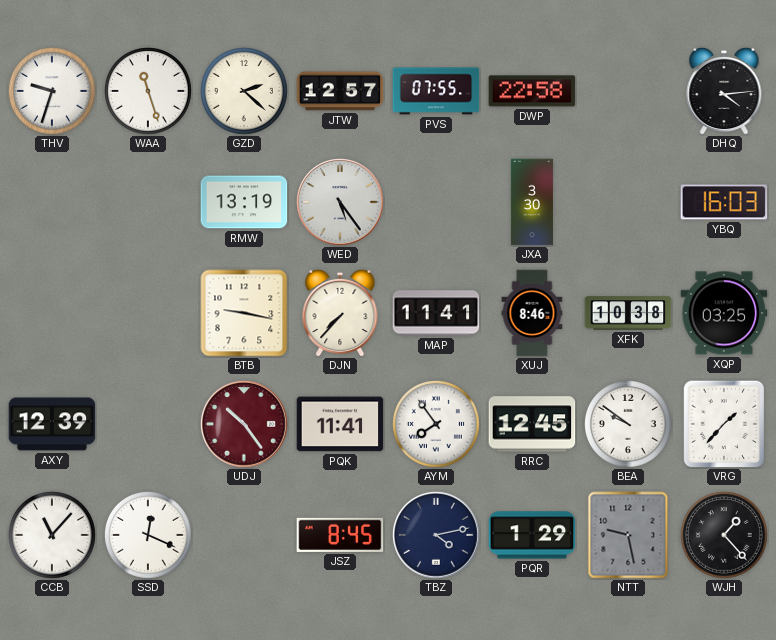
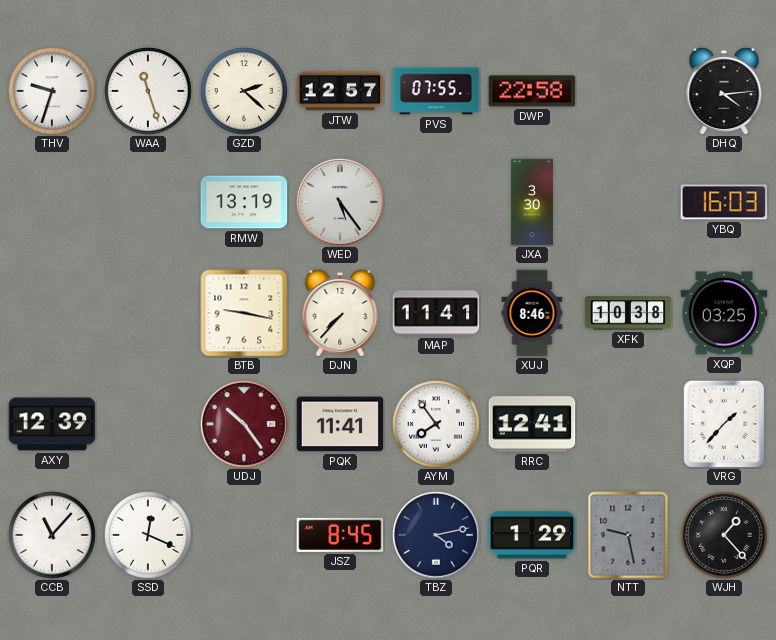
RRC: 12:45 -> 12:41
BEA: 9:51 -> none
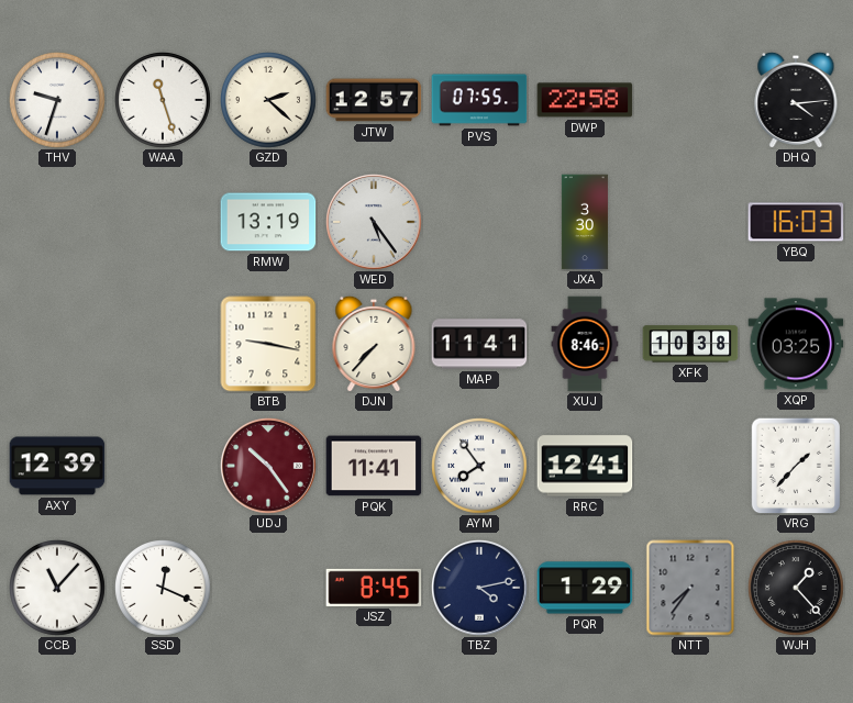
NTT: 9:28 -> 7:36
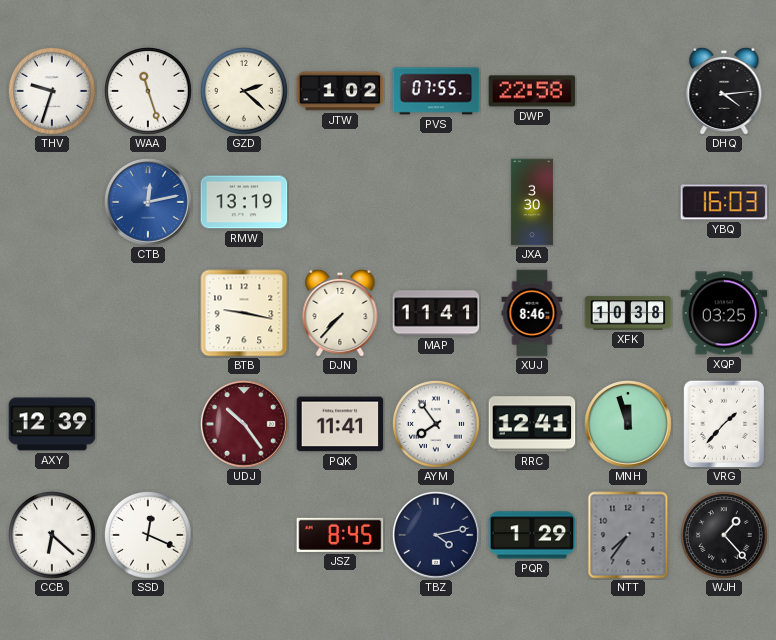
JTW: 12:57 -> 1:02
CTB: none -> 12:13
WED: 5:24 -> none
MNH: none -> 11:57
CCB: 11:07 -> 6:22
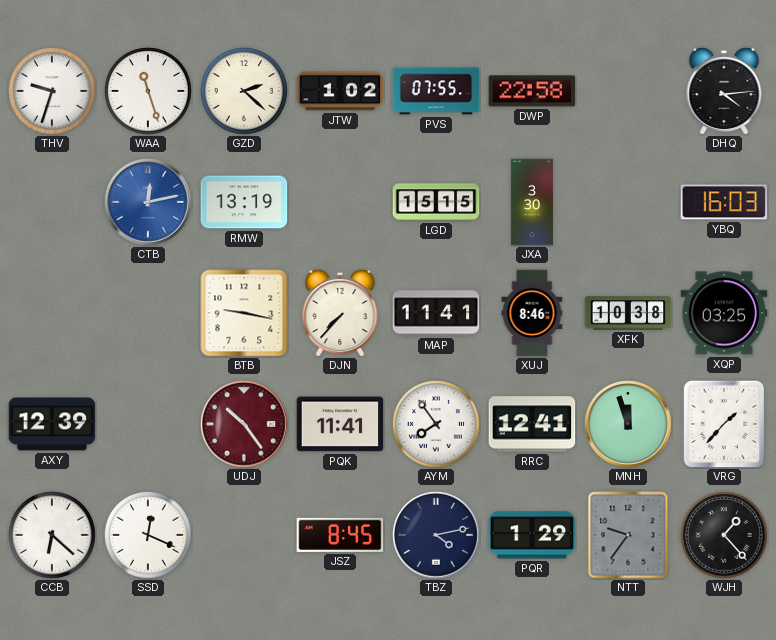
LGD: none -> 15:15
NTT: 7:36 -> 9:36
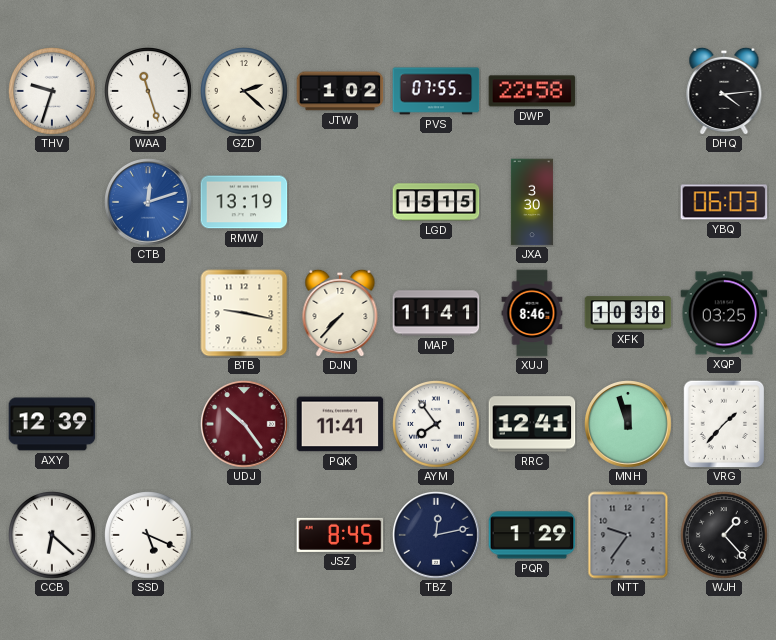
CTB: 12:13 -> 12:12
YBQ: 16:03 -> 06:03
SSD: 12:19 -> 5:19
TBZ: 4:13 -> 12:13
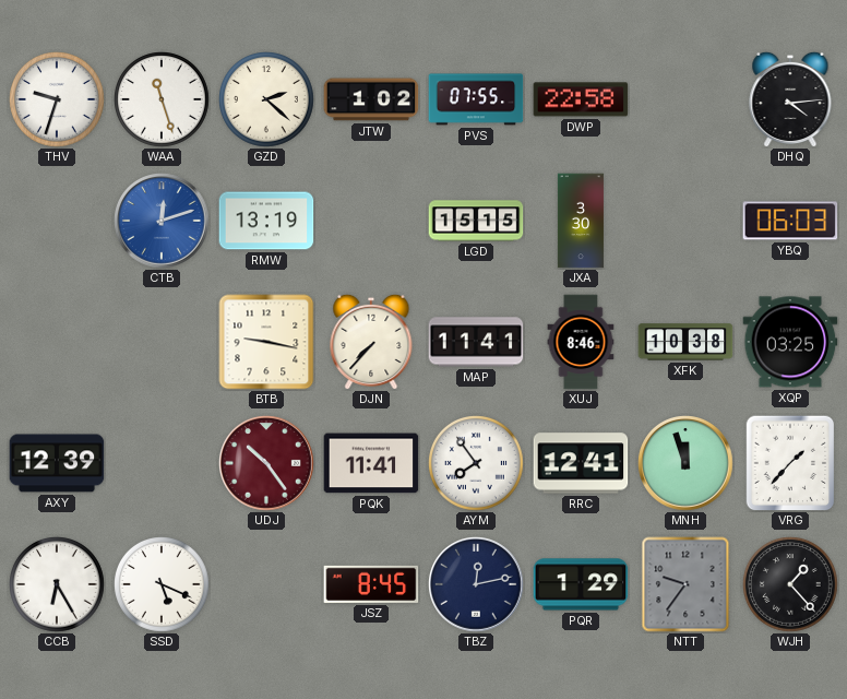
CCB: 6:22 -> 6:25
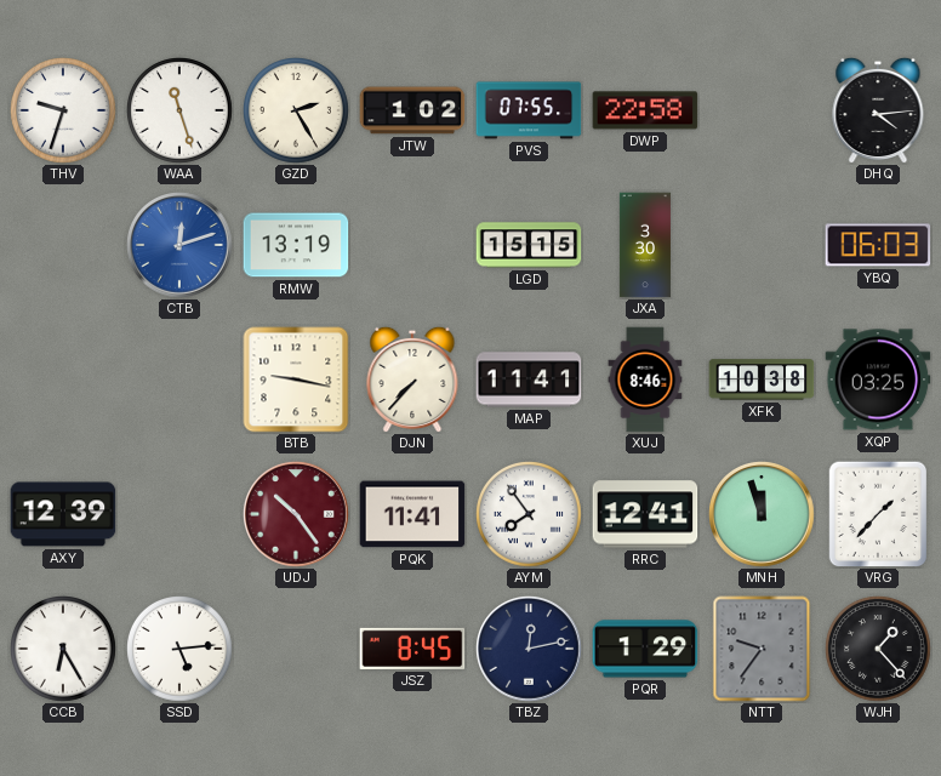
GZD: 2:22 -> 2:25
SSD: 5:19 -> 5:14
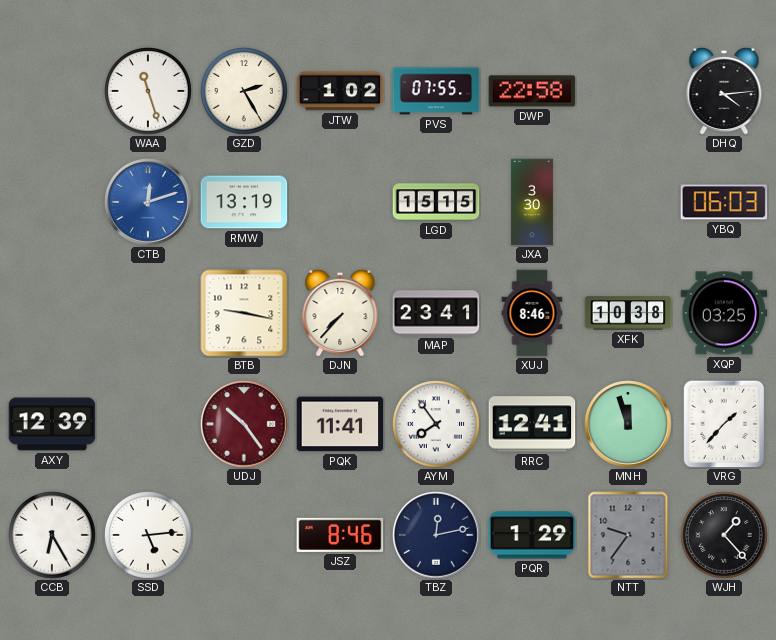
THV: 9:33 -> none
MAP: 11:41 -> 23:41
JSZ: 8:45 -> 8:46
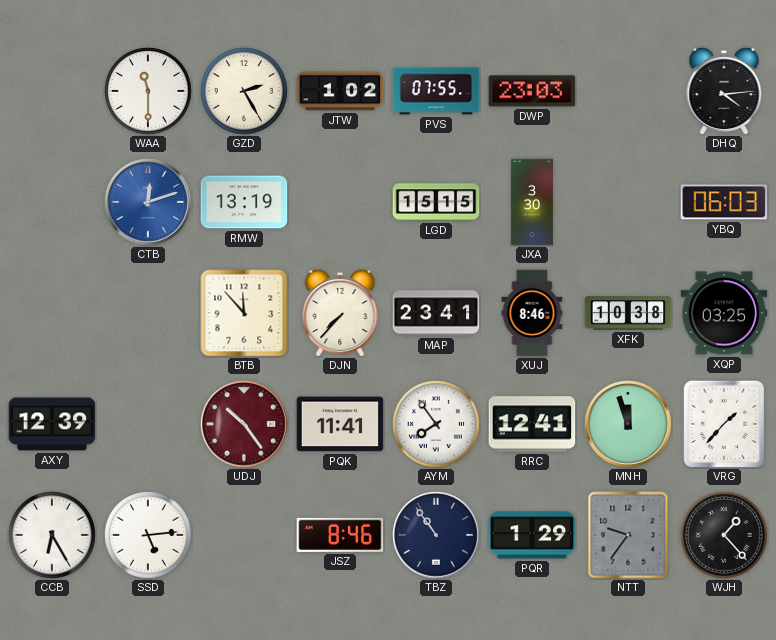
WAA: 11:27 -> 11:30
DWP: 22:58 -> 23:03
BTB: 9:17 -> 11:53
TBZ: 12:13 -> 10:54
